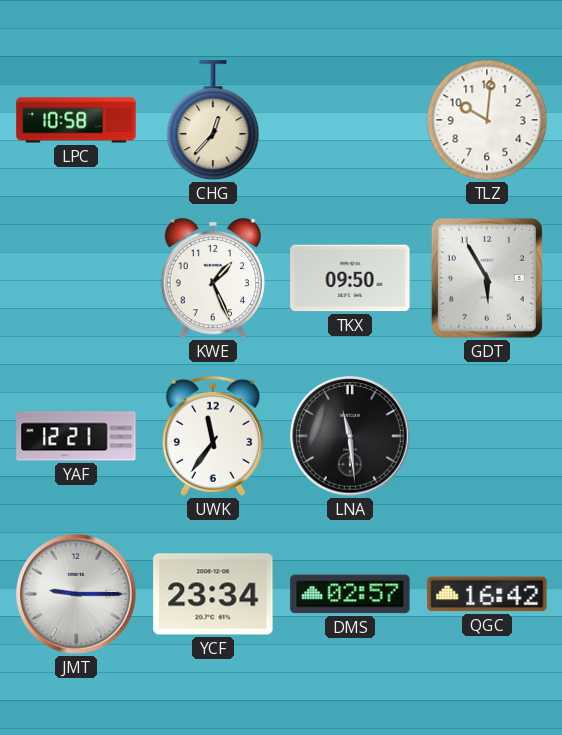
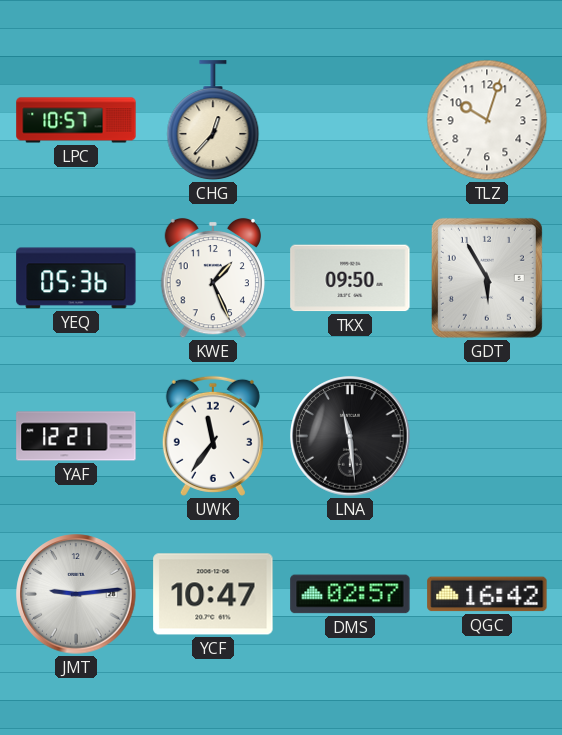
LPC: 10:58 -> 10:57
TLZ: 10:01 -> 10:03
YEQ: none -> 05:36
JMT: 9:15 -> 9:14
YCF: 23:34 -> 10:47
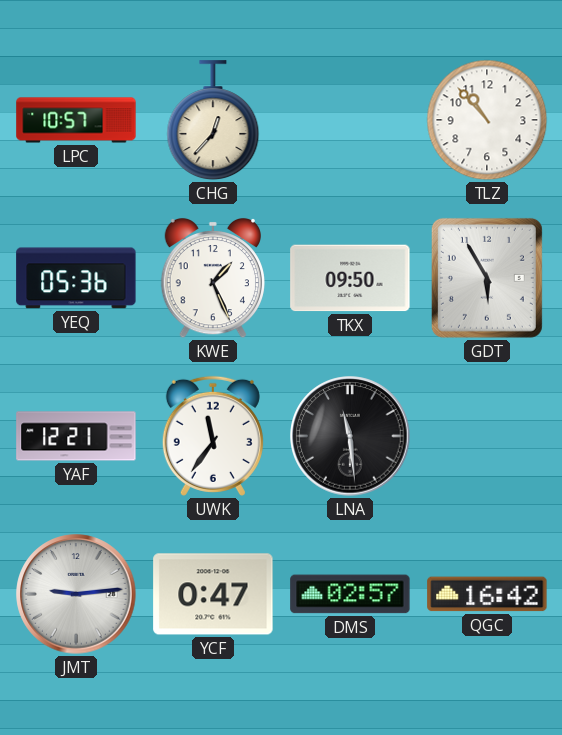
TLZ: 10:03 -> 10:53
YCF: 10:47 -> 0:47
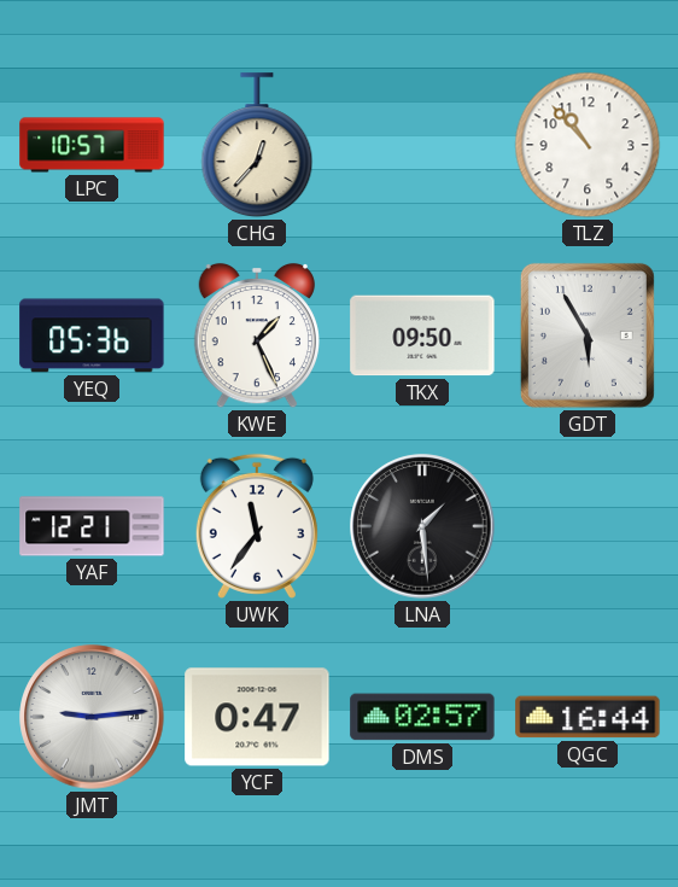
LNA: 11:29 -> 1:29
QGC: 16:42 -> 16:44
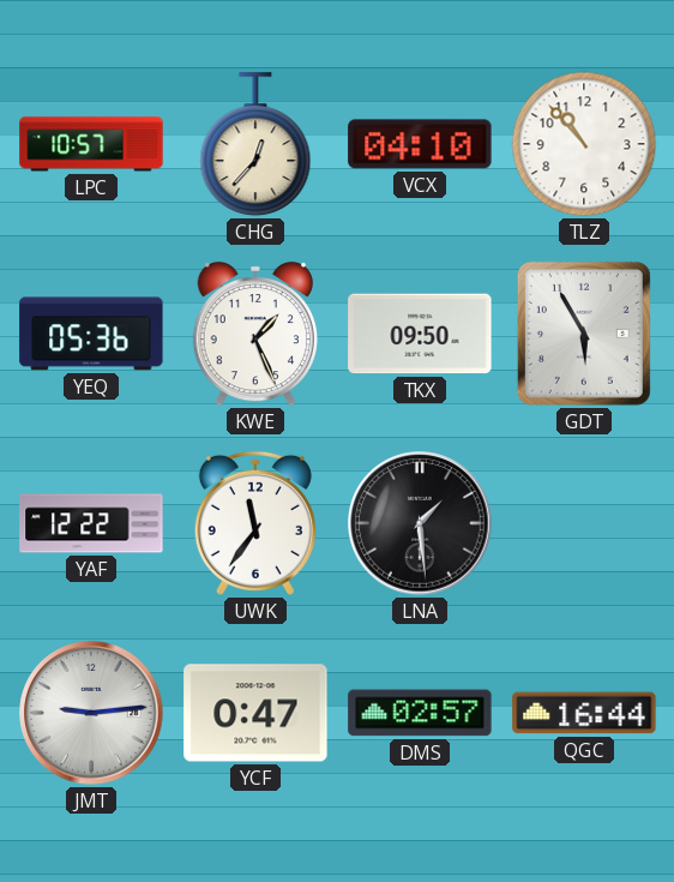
VCX: none -> 04:10
YAF: 12:21 -> 12:22
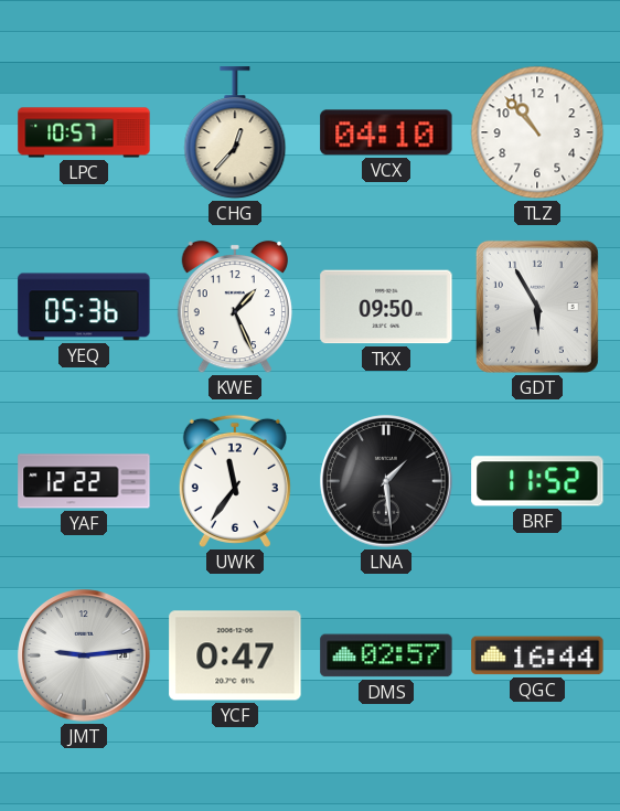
BRF: none -> 11:52
